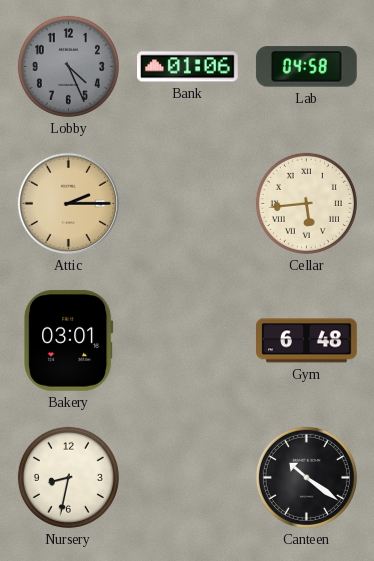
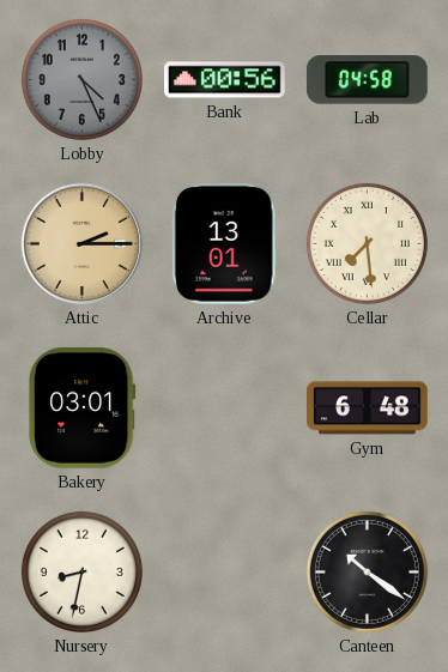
Bank: 01:06 -> 00:56
Archive: none -> 13:01
Cellar: 5:44 -> 7:29
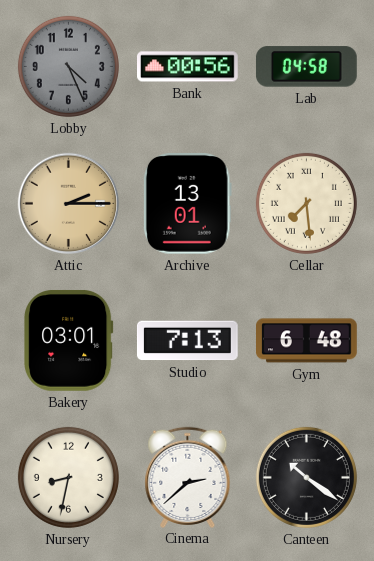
Studio: none -> 7:13
Cinema: none -> 2:38
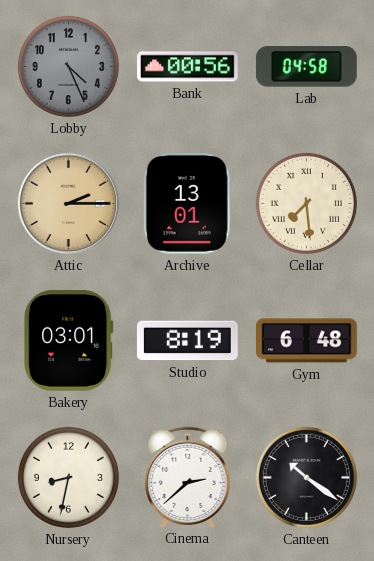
Studio: 7:13 -> 8:19
